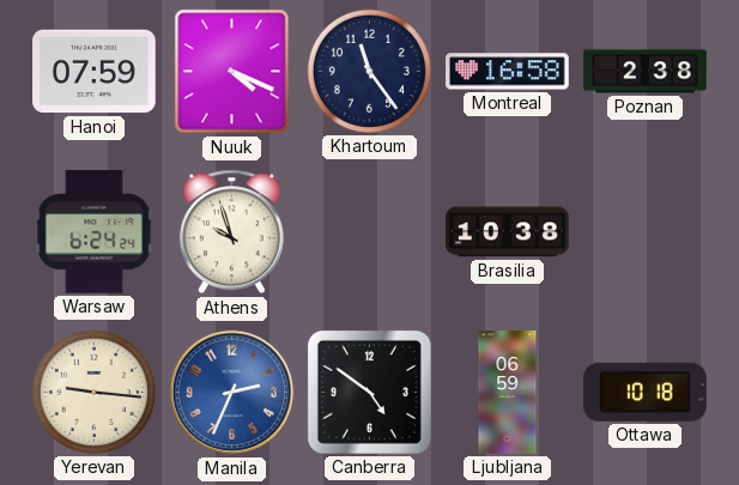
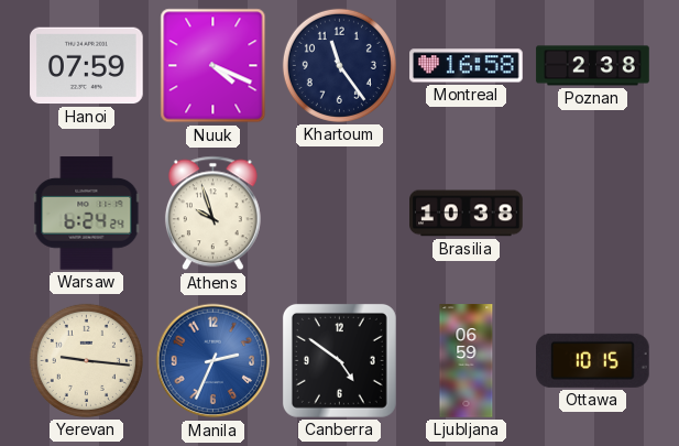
Ottawa: 10:18 -> 10:15
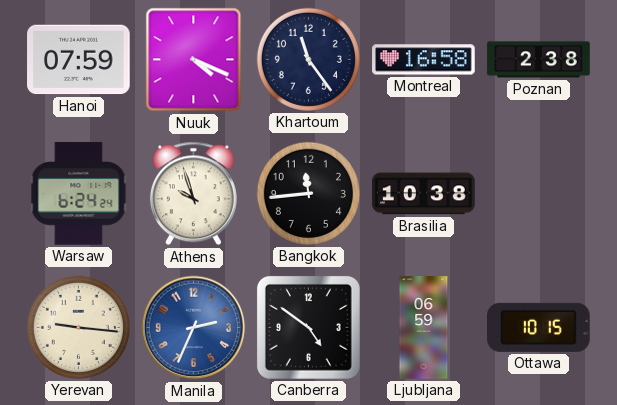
Bangkok: none -> 11:44
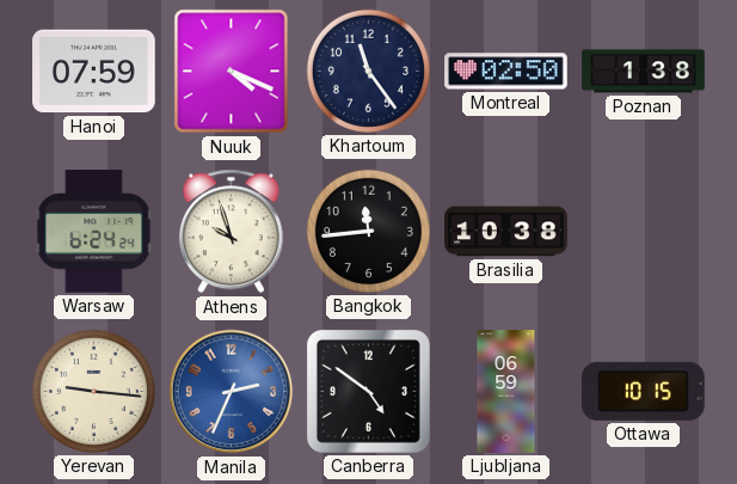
Montreal: 16:58 -> 02:50
Poznan: 2:38 -> 1:38
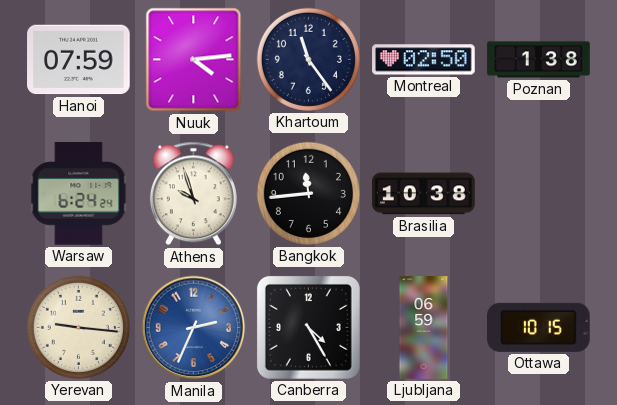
Nuuk: 4:19 -> 4:14
Canberra: 4:51 -> 4:25
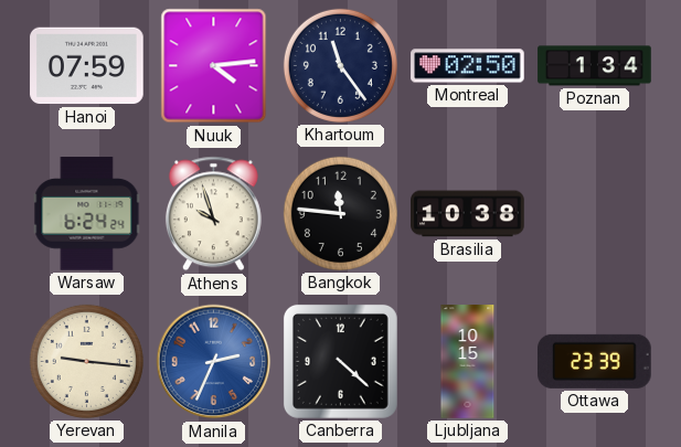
Poznan: 1:38 -> 1:34
Bangkok: 11:44 -> 11:46
Canberra: 4:25 -> 4:22
Ljubljana: 06:59 -> 10:15
Ottawa: 10:15 -> 23:39
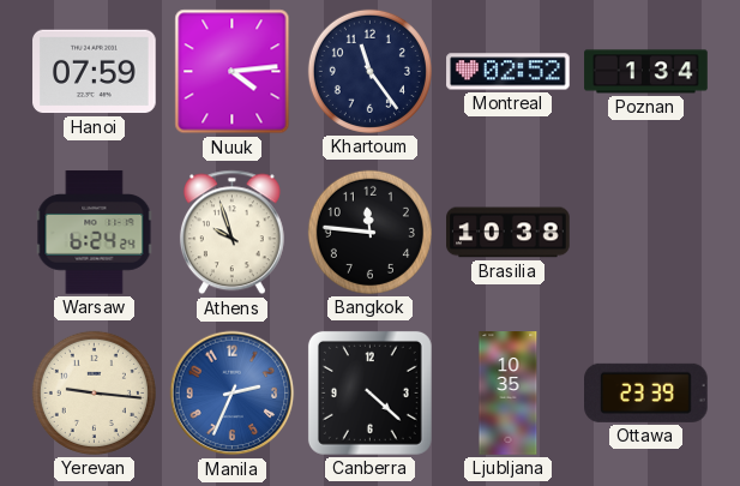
Montreal: 02:50 -> 02:52
Ljubljana: 10:15 -> 10:35
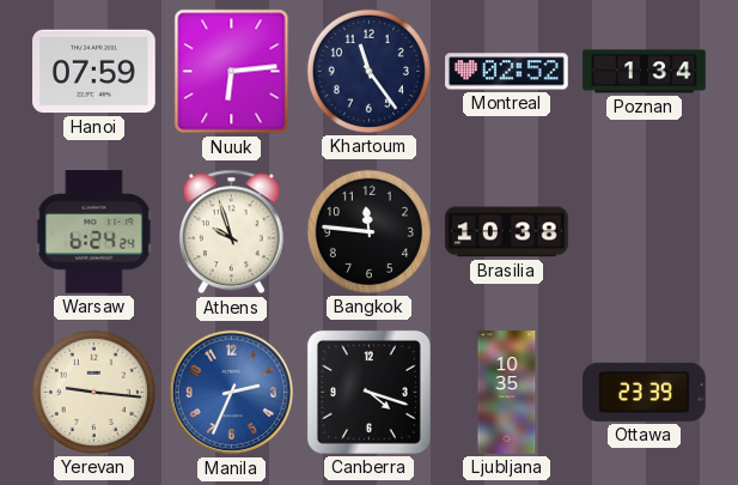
Nuuk: 4:14 -> 6:14
Canberra: 4:22 -> 4:18
